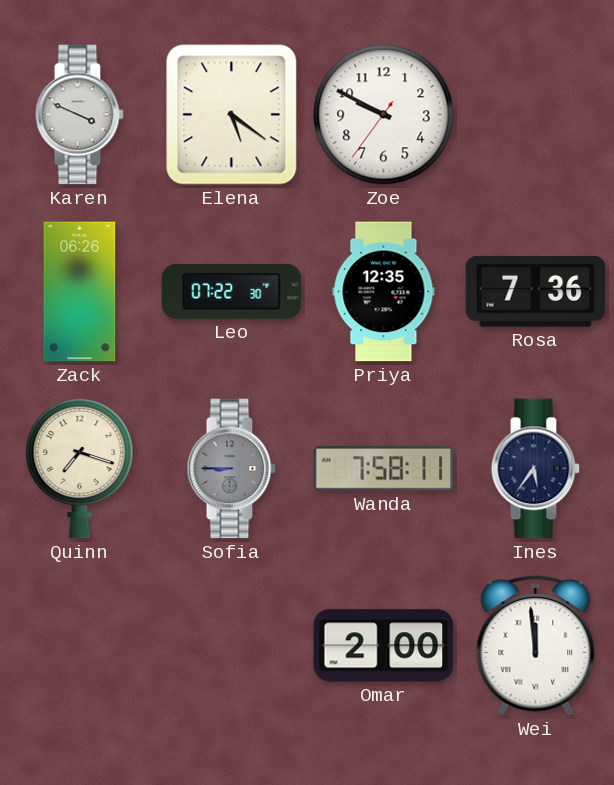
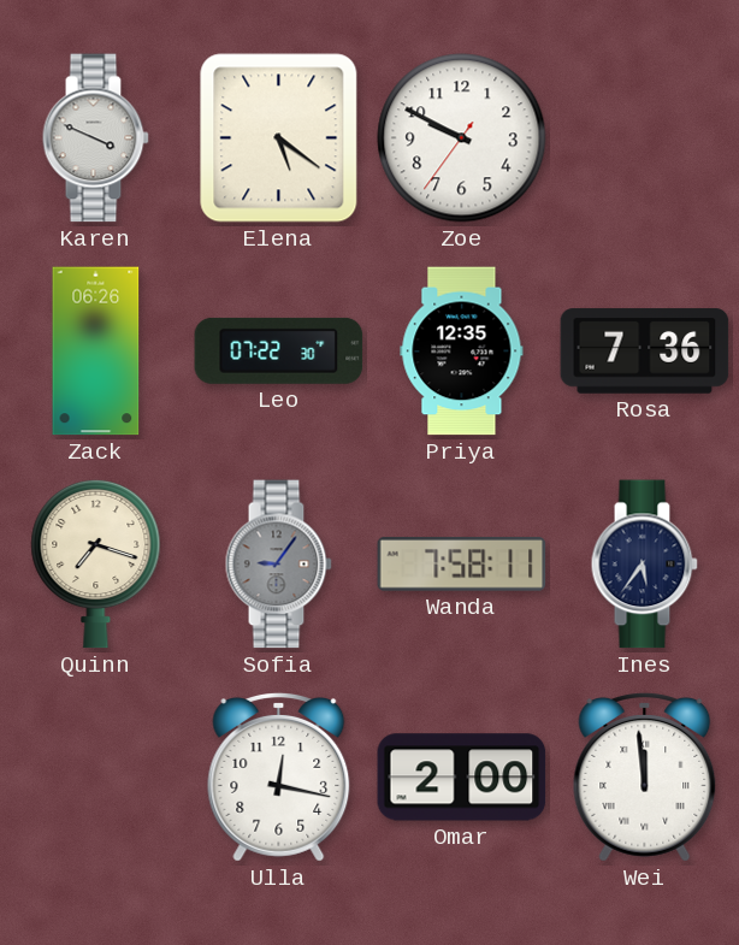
Sofia: 8:45 -> 9:06
Ulla: none -> 12:17
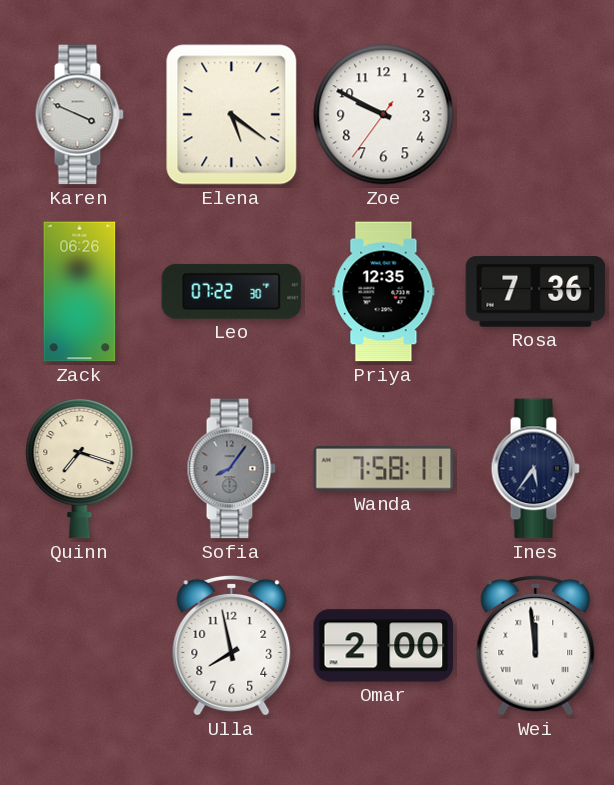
Sofia: 9:06 -> 8:06
Ulla: 12:17 -> 7:58
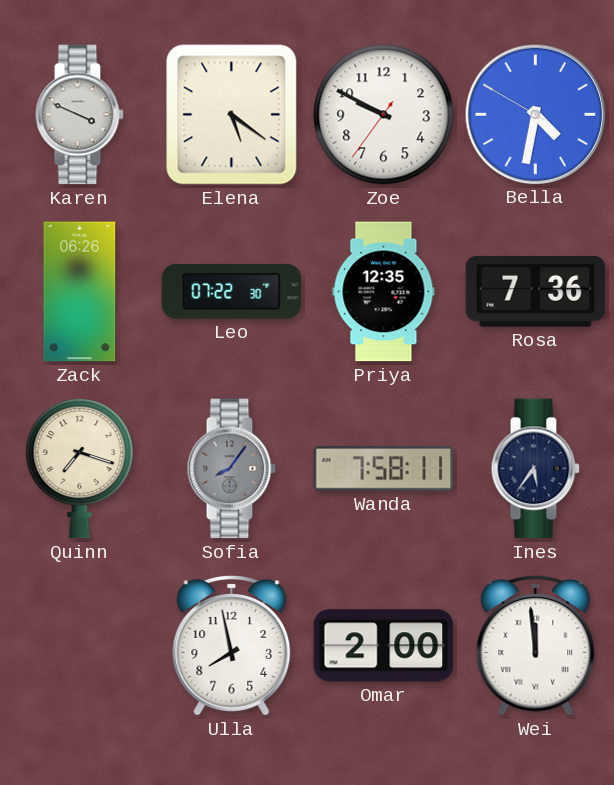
Bella: none -> 4:31
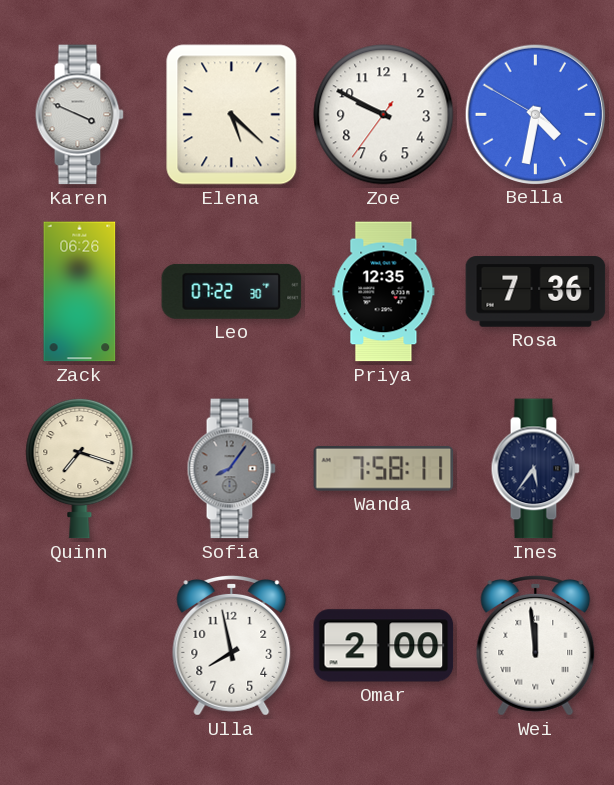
Elena: 5:21 -> 5:22
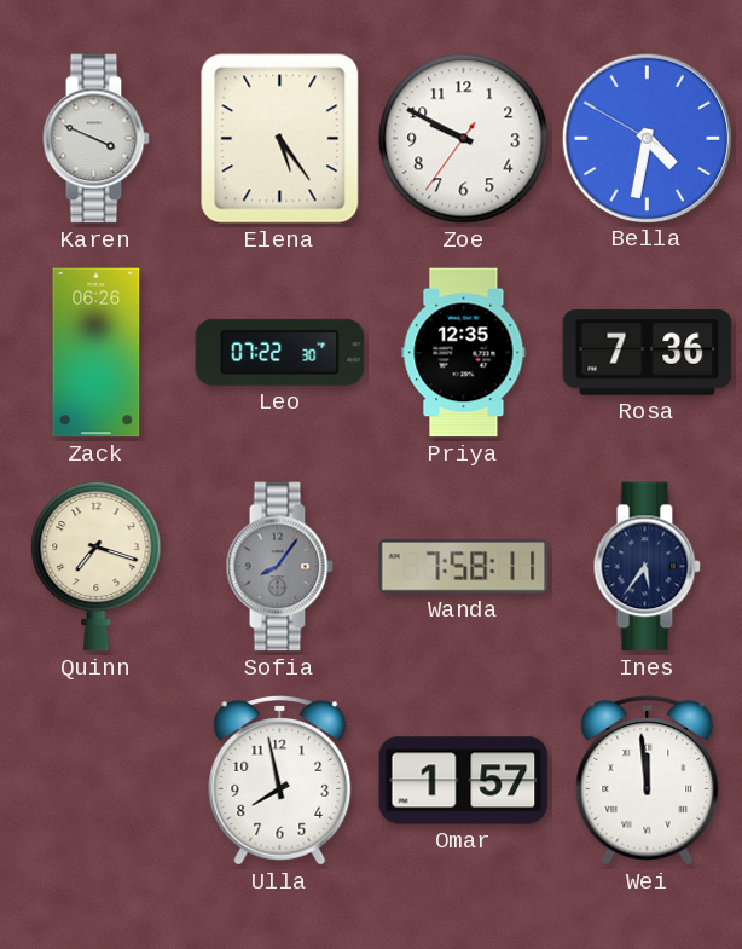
Elena: 5:22 -> 5:24
Omar: 2:00 -> 1:57
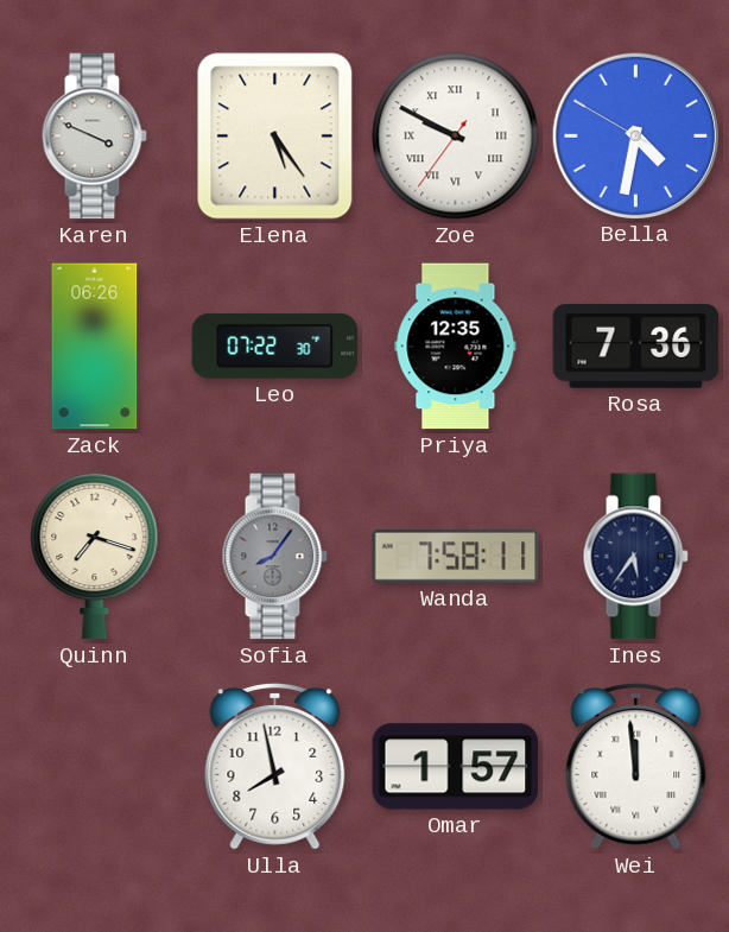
Zoe numerals: Arabic -> Roman
